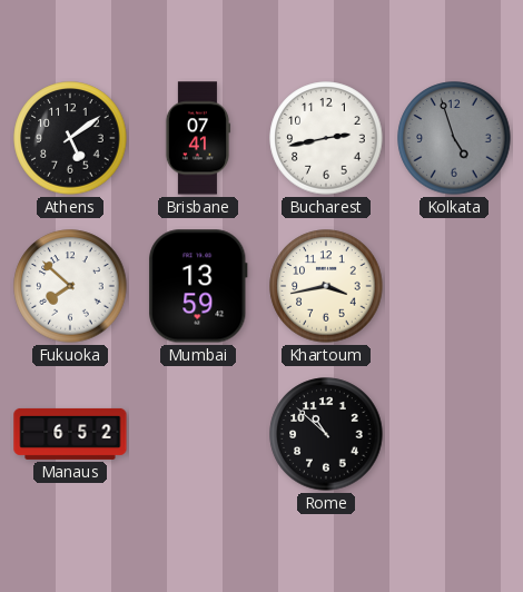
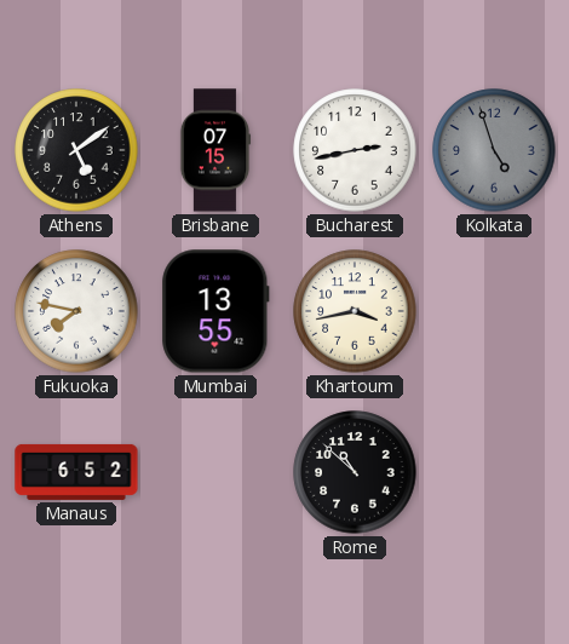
Brisbane: 07:41 -> 07:15
Fukuoka: 7:52 -> 7:47
Mumbai: 13:59 -> 13:55
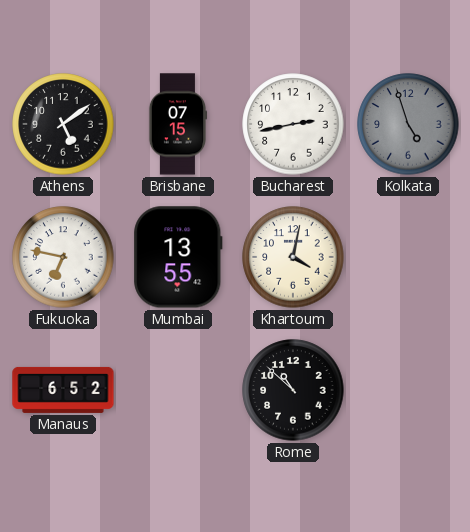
Fukuoka: 7:47 -> 6:47
Khartoum: 3:43 -> 4:02
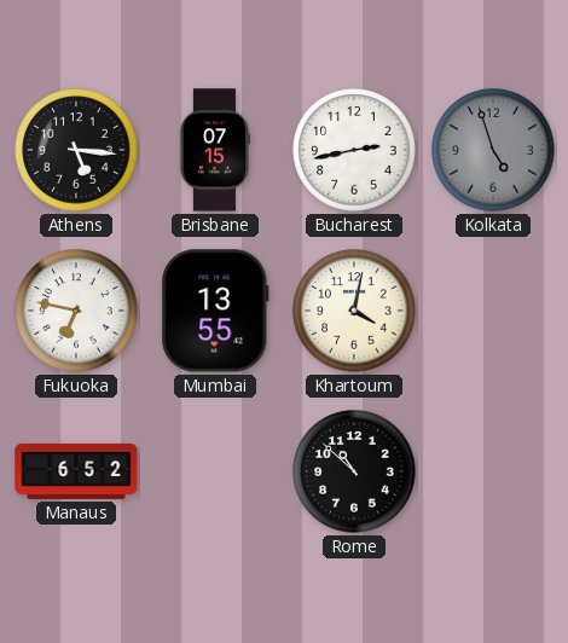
Athens: 5:09 -> 5:16
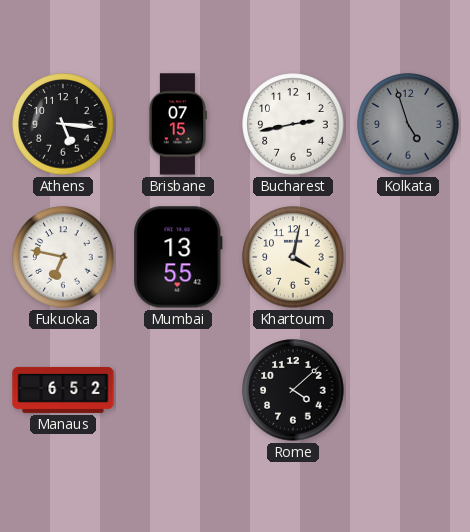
Rome: 10:52 -> 4:08
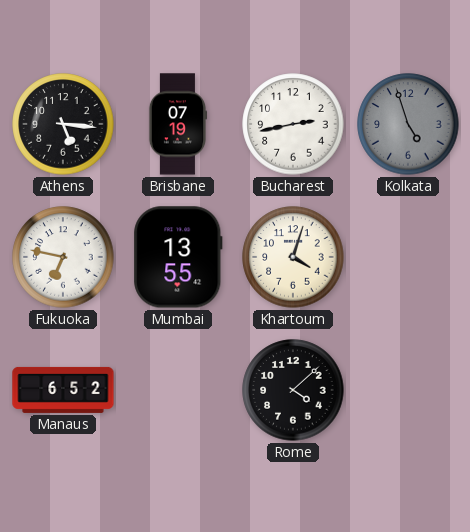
Brisbane: 07:15 -> 07:19
Khartoum: 4:02 -> 4:03
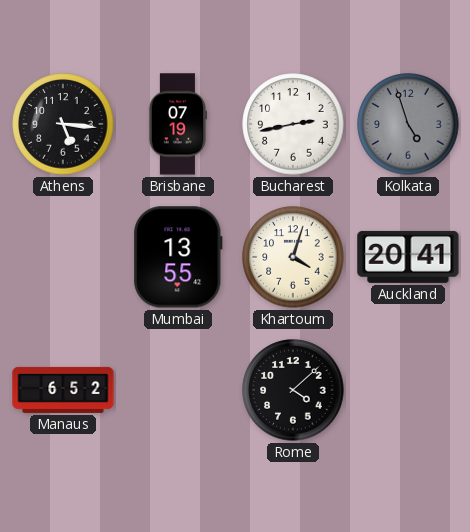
Fukuoka: 6:47 -> none
Auckland: none -> 20:41
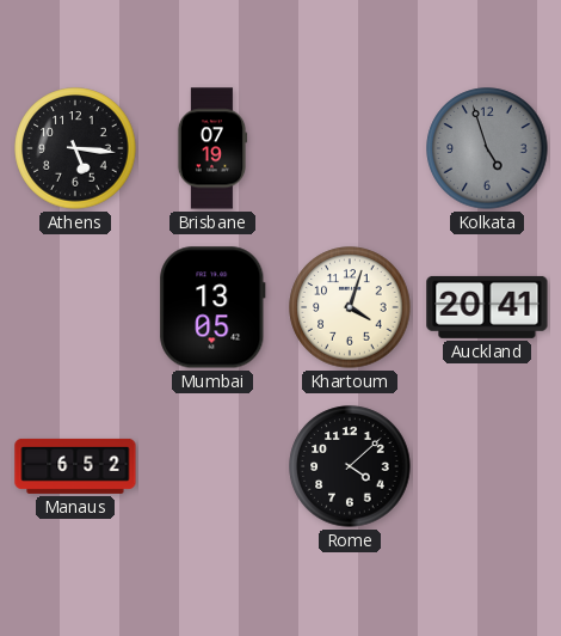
Bucharest: 2:43 -> none
Mumbai: 13:55 -> 13:05
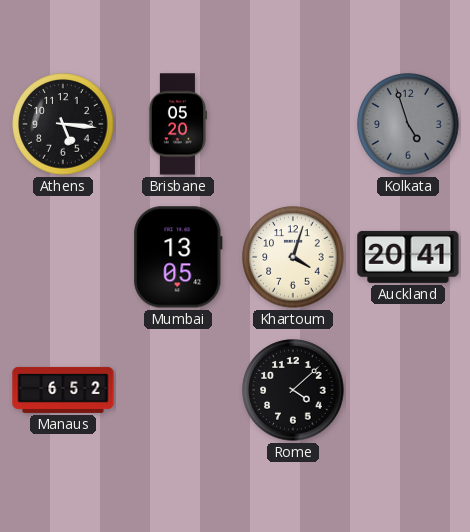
Brisbane: 07:19 -> 05:20
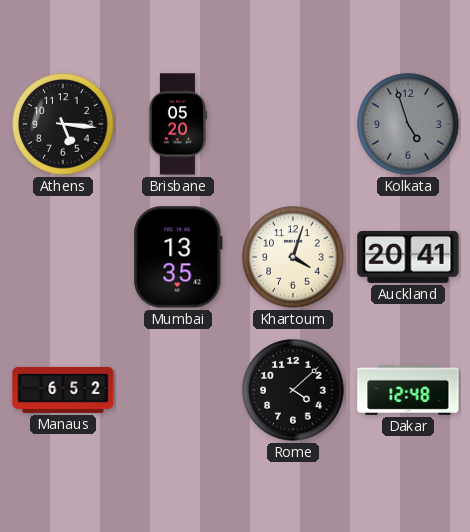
Mumbai: 13:05 -> 13:35
Dakar: none -> 12:48
